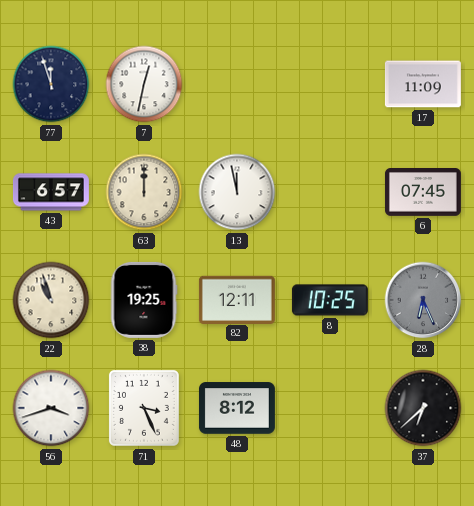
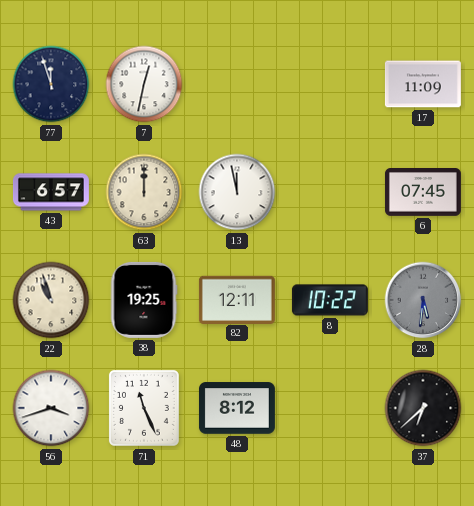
8: 10:25 -> 10:22
28: 6:26 -> 5:31
71: 3:26 -> 11:26
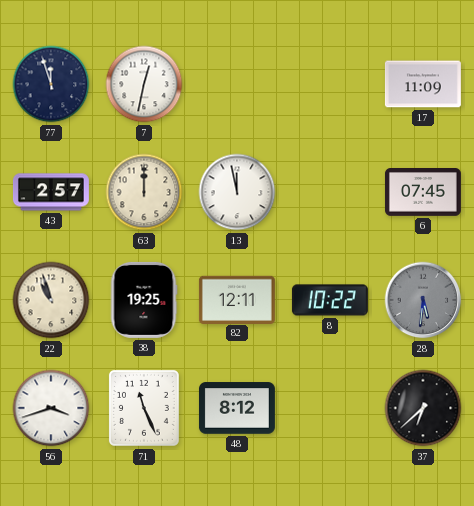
43: 6:57 -> 2:57
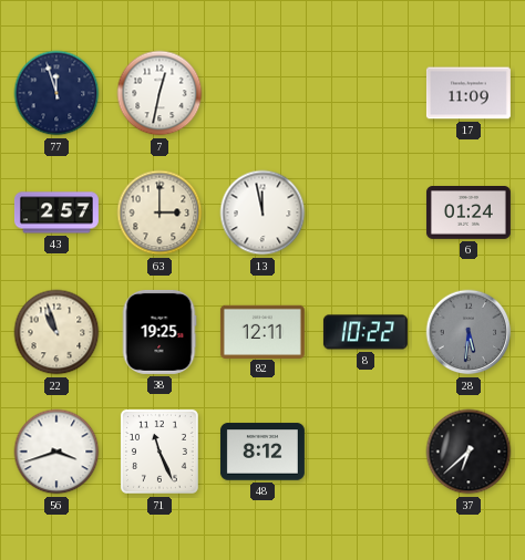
63: 12:00 -> 3:00
6: 07:45 -> 01:24
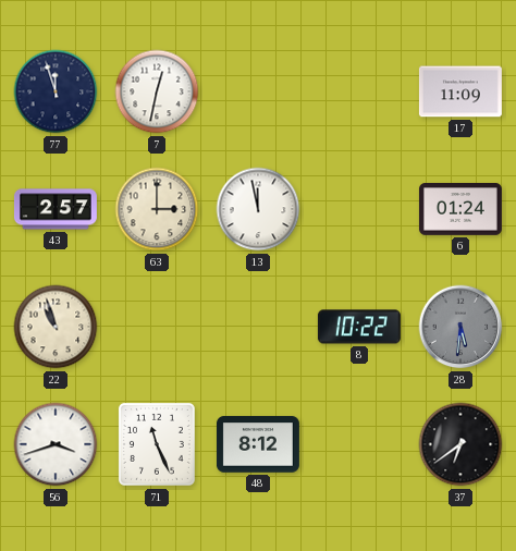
38: 19:25 -> none
82: 12:11 -> none
37: 6:38 -> 6:39
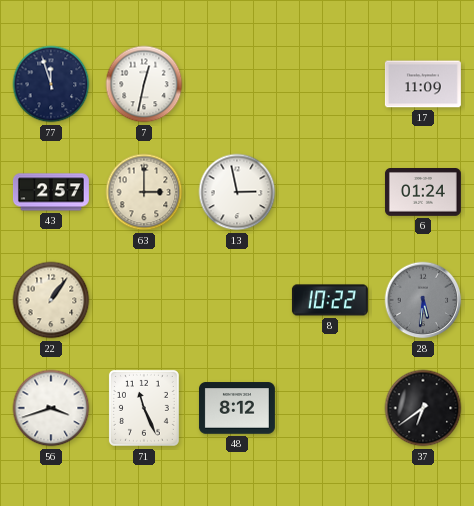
13: 11:58 -> 2:58
22: 10:57 -> 1:06
